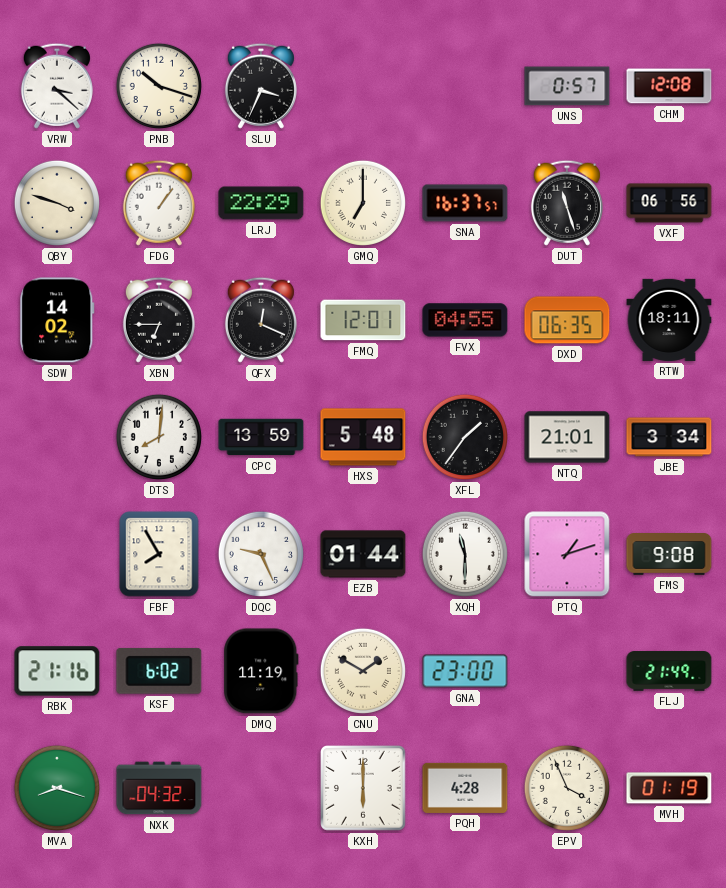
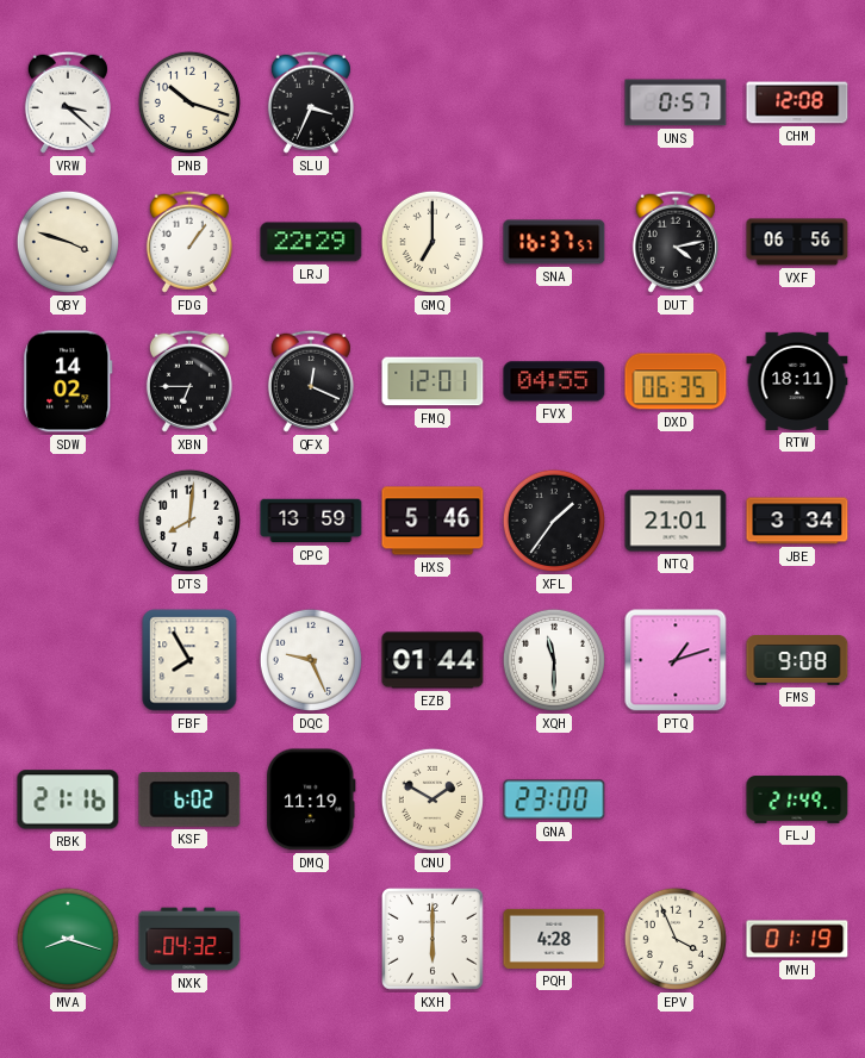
DUT: 11:27 -> 4:13
HXS: 5:48 -> 5:46
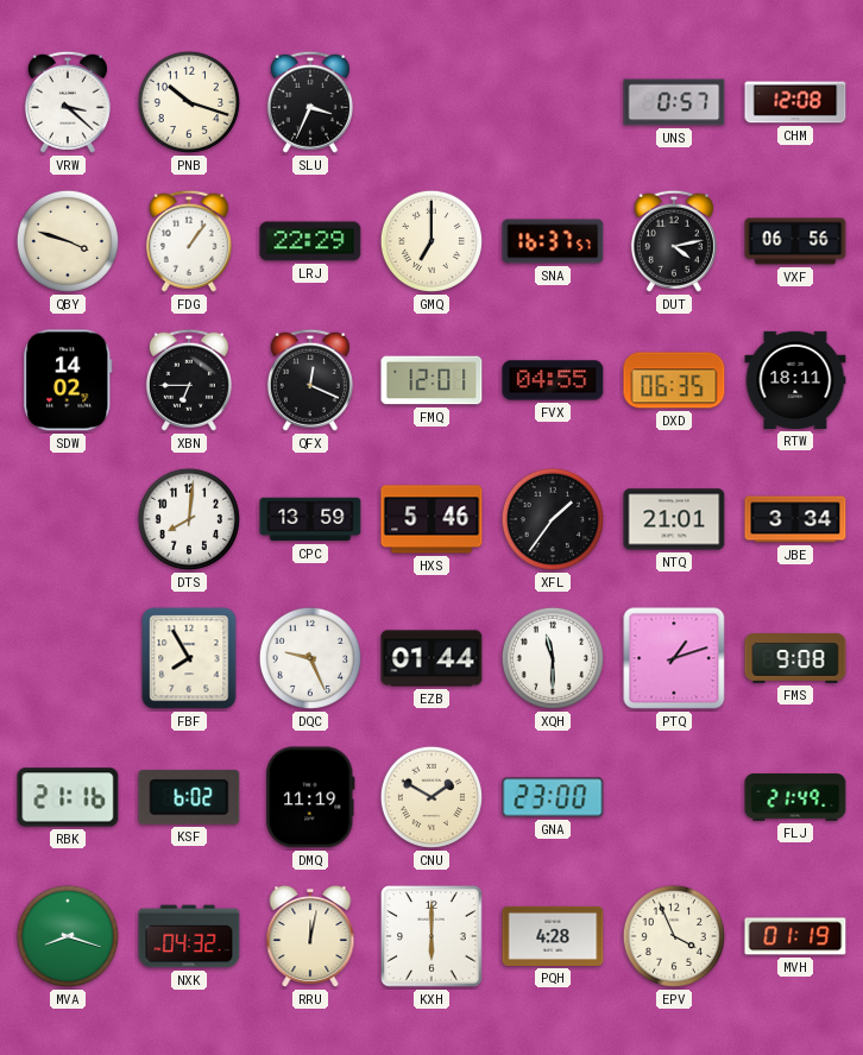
RRU: none -> 12:02
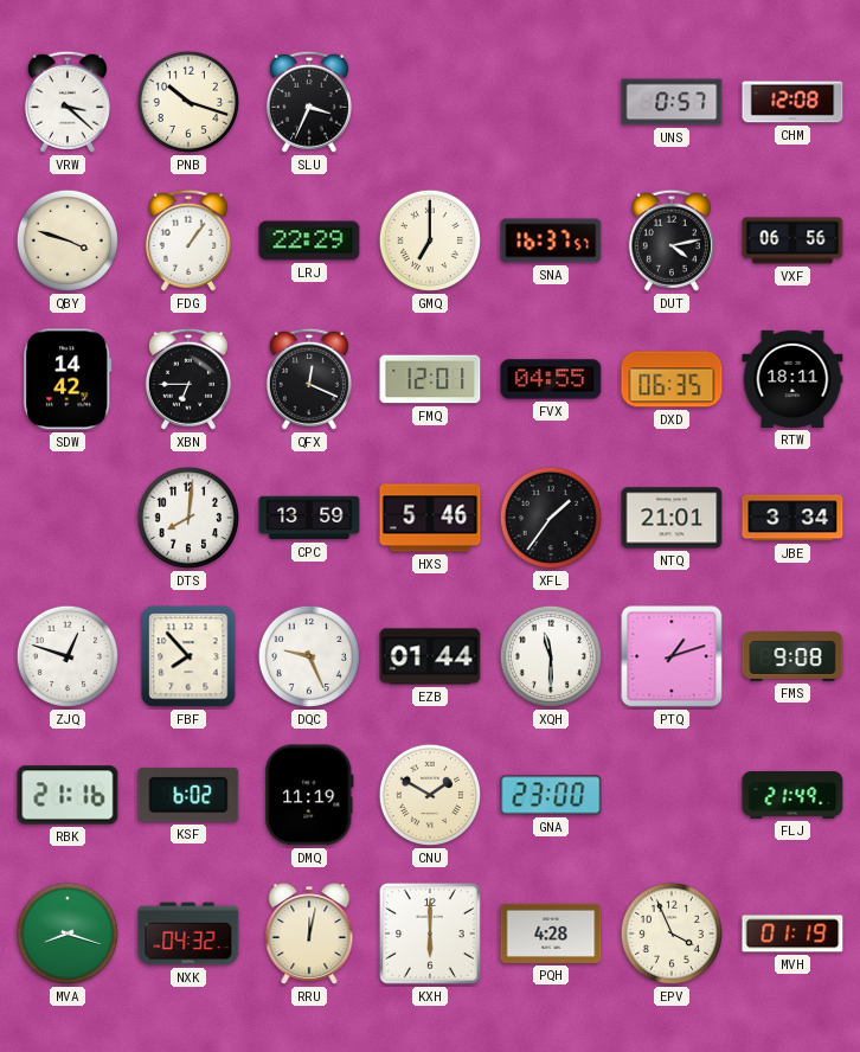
SDW: 14:02 -> 14:42
ZJQ: none -> 12:48
FBF: 7:55 -> 7:53
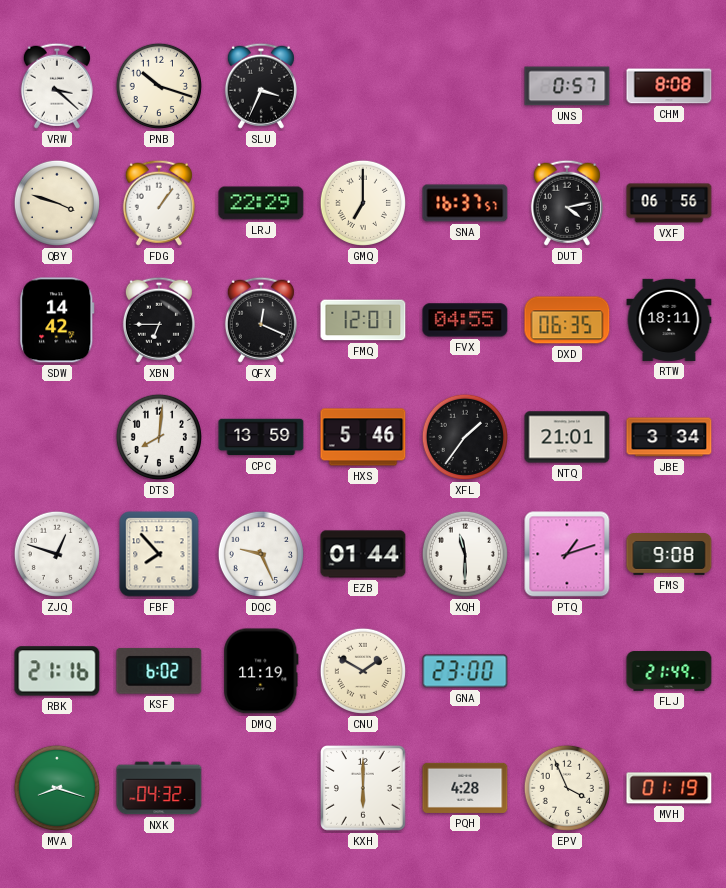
CHM: 12:08 -> 8:08
RRU: 12:02 -> none
